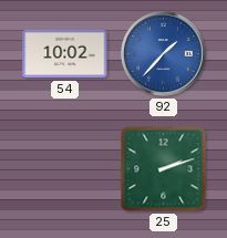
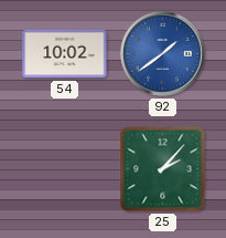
92: 1:37 -> 1:39
25: 2:12 -> 2:07
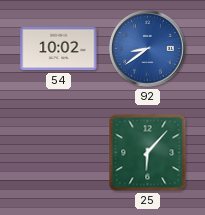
92: 1:39 -> 8:39
25: 2:07 -> 6:07
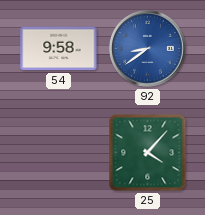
54: 10:02 -> 9:58
25: 6:07 -> 4:07
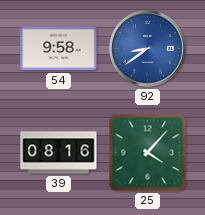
39: none -> 08:16
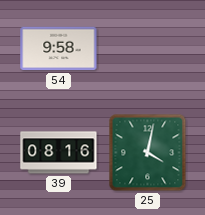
92: 8:39 -> none
25: 4:07 -> 4:02
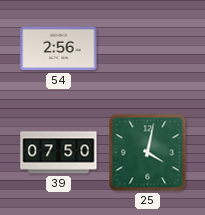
54: 9:58 -> 2:56
39: 08:16 -> 07:50
